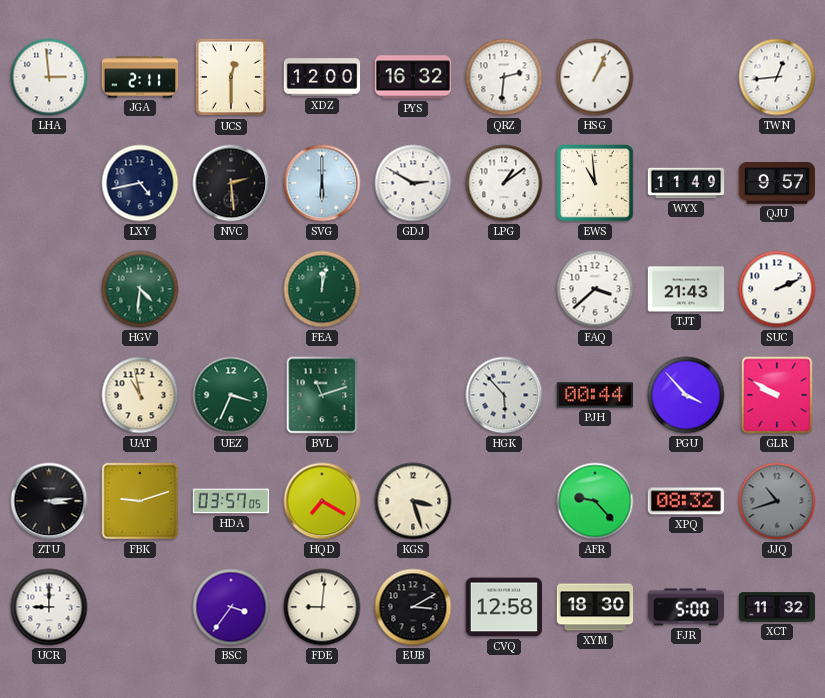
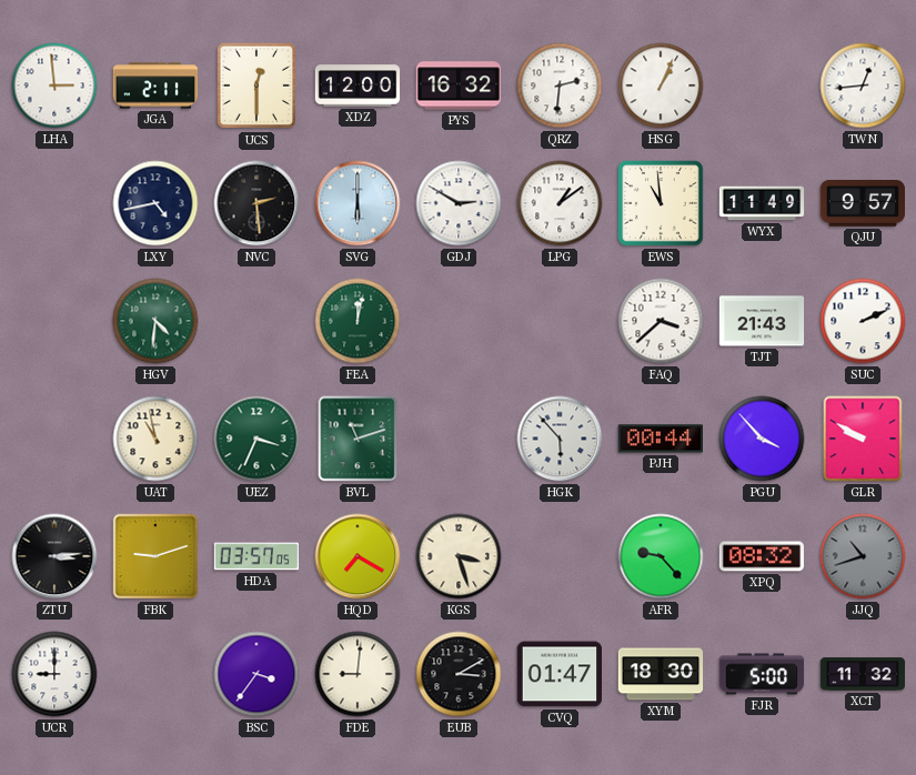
CVQ: 12:58 -> 01:47
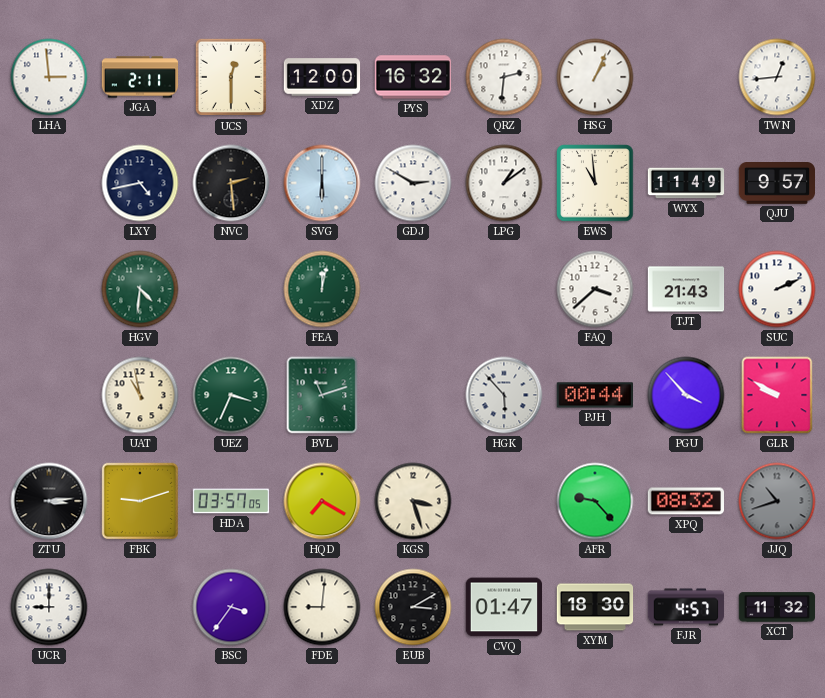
FJR: 5:00 -> 4:57
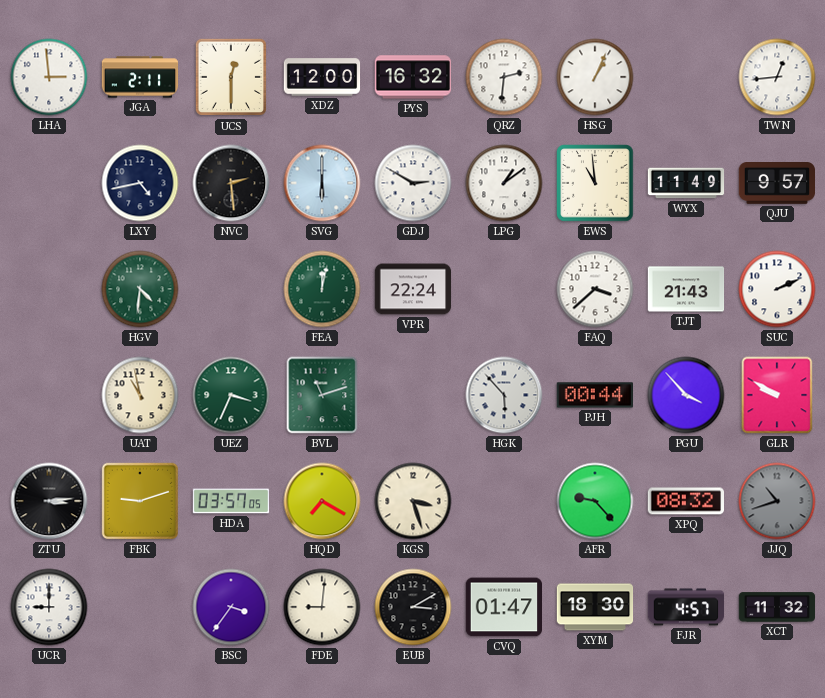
VPR: none -> 22:24
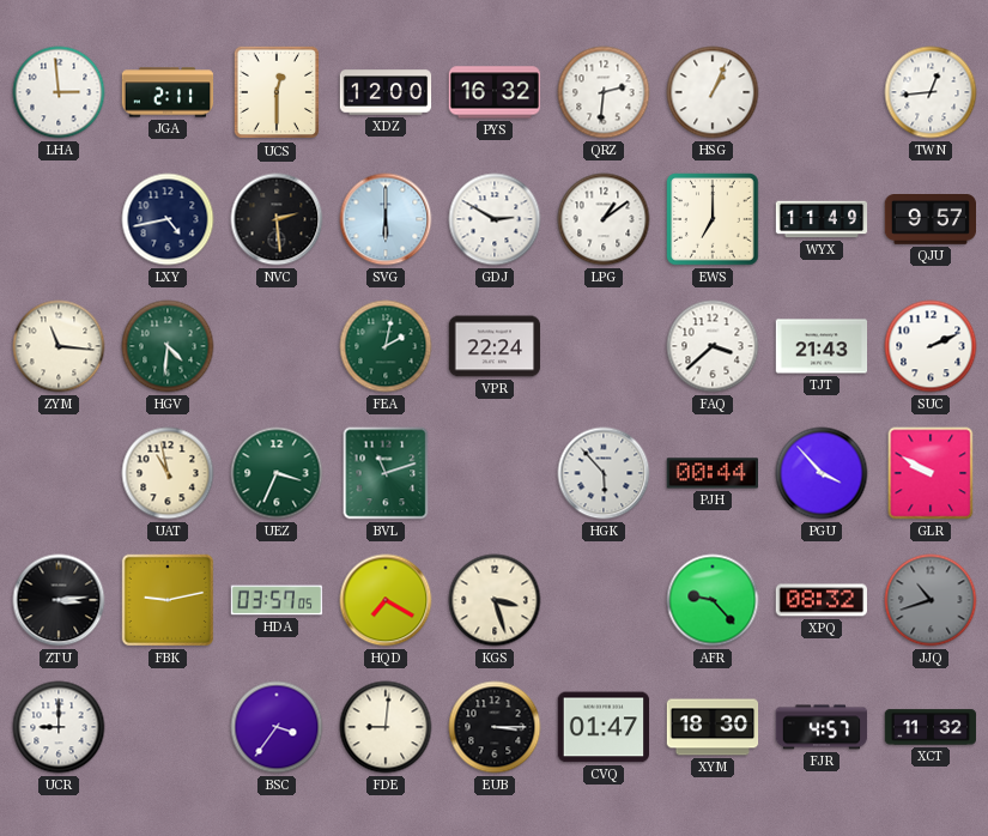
EWS: 10:59 -> 7:00
ZYM: none -> 11:16
FEA: 12:02 -> 2:02
FBK: 9:12 -> 9:13
EUB: 3:10 -> 3:15
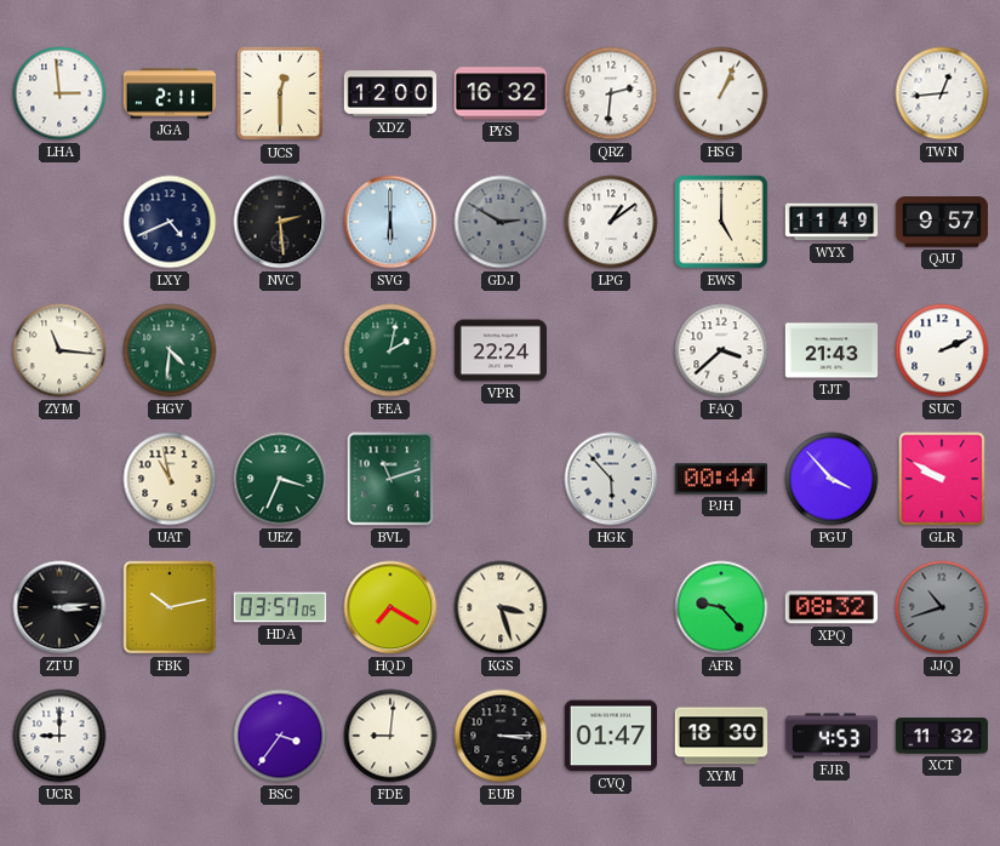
LXY: 4:43 -> 4:41
GDJ dial: white -> grey
EWS: 7:00 -> 5:00
FBK: 9:13 -> 10:13
FJR: 4:57 -> 4:53
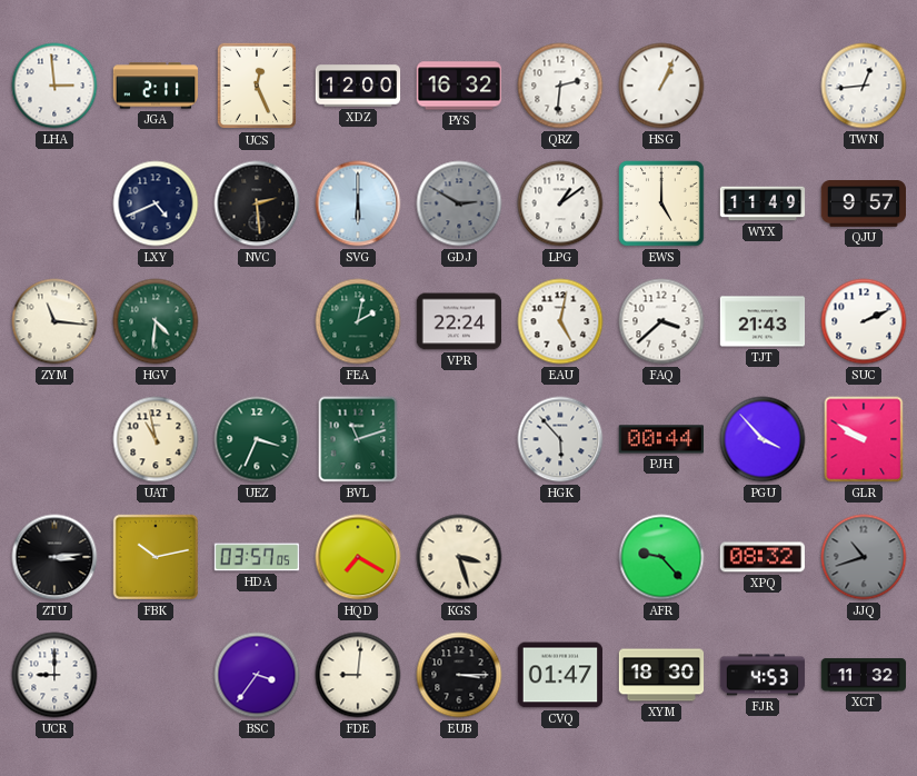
UCS: 12:30 -> 12:26
EAU: none -> 5:02
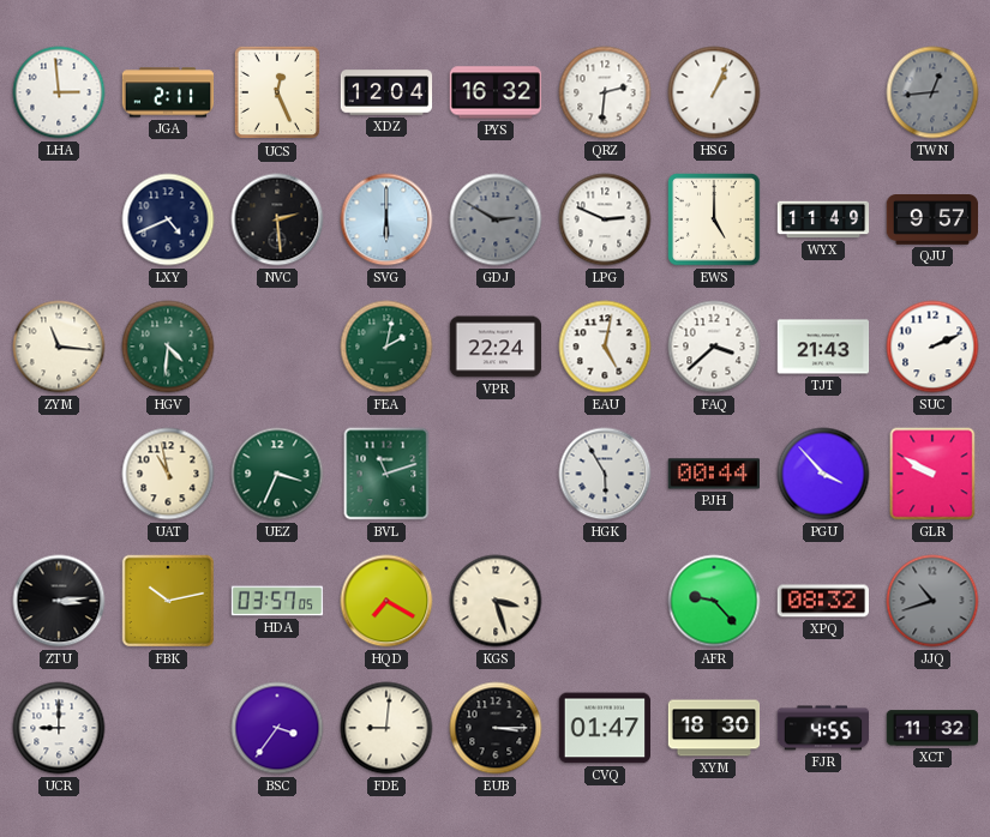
XDZ: 12:00 -> 12:04
TWN dial: white -> grey
LPG: 1:09 -> 2:49
HGK: 5:53 -> 5:55
FJR: 4:53 -> 4:55
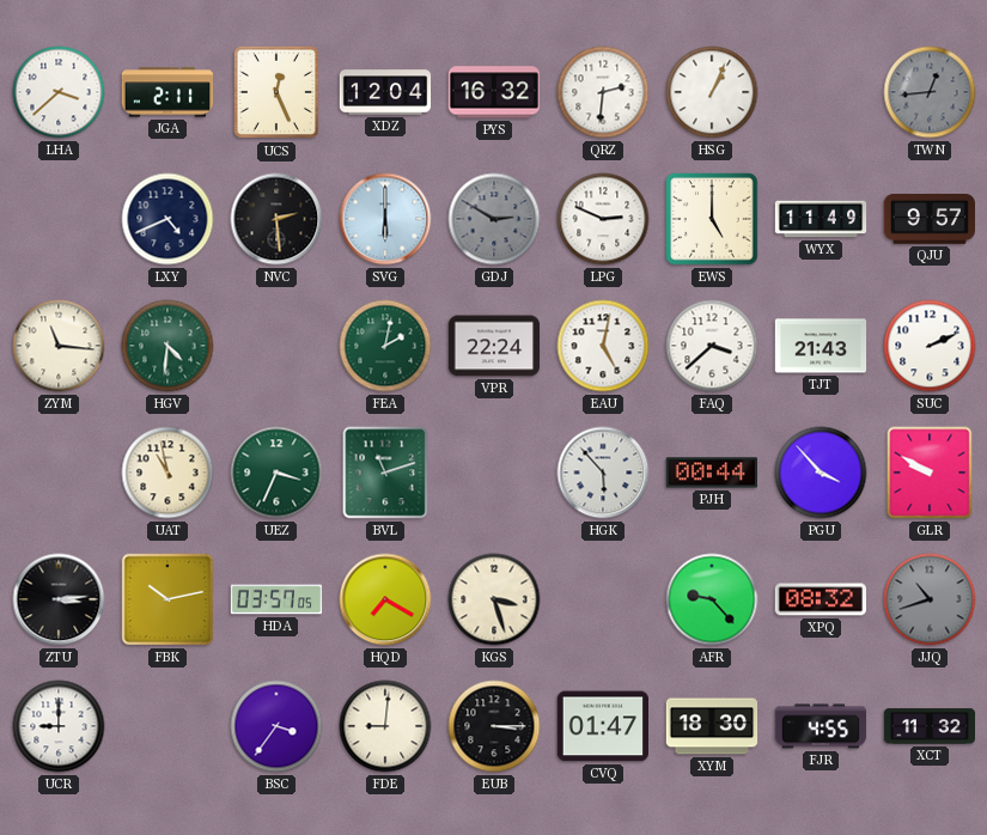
LHA: 2:59 -> 3:38
HGK: 5:55 -> 5:53
